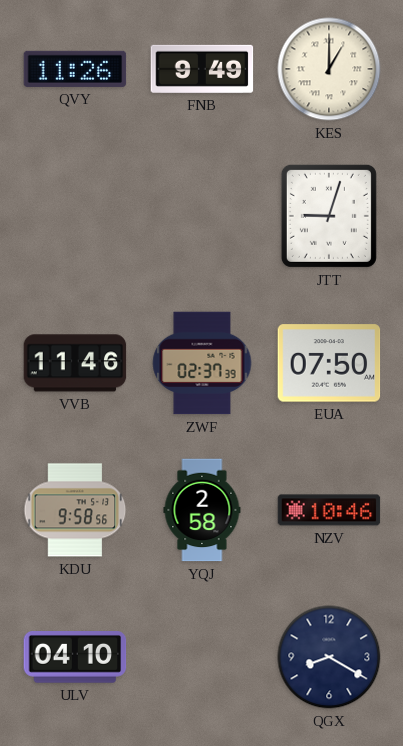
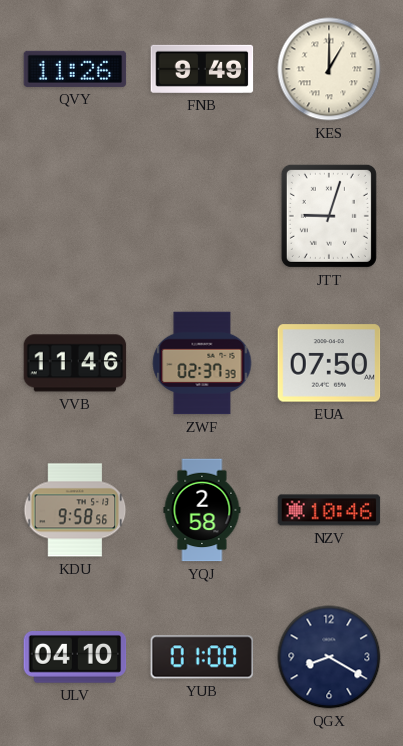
YUB: none -> 01:00
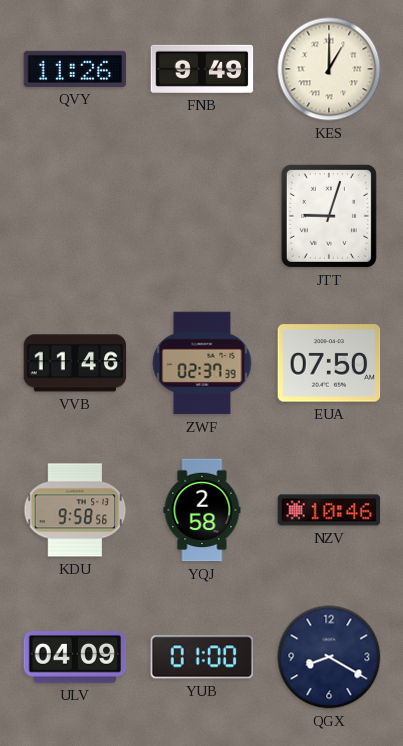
ULV: 04:10 -> 04:09
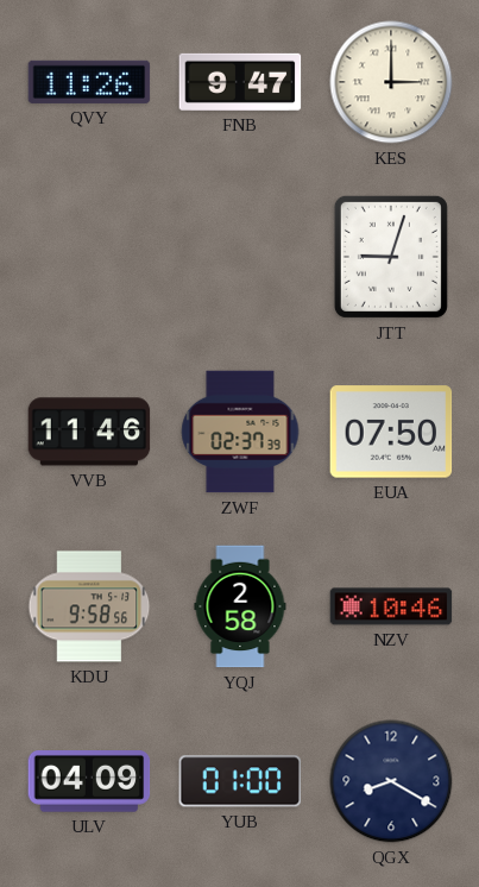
FNB: 9:49 -> 9:47
KES: 1:00 -> 3:00
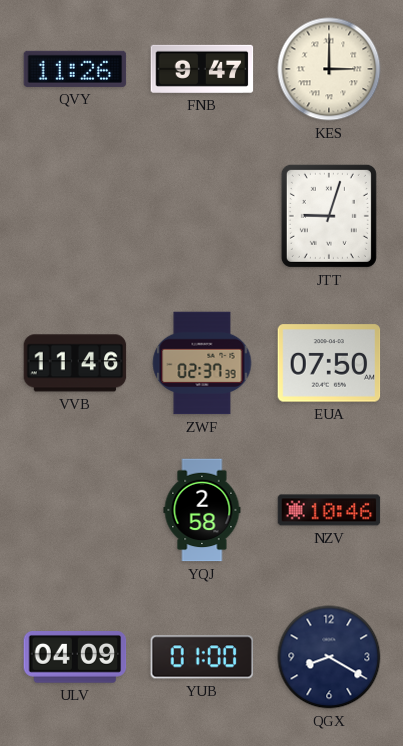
KDU: 9:58 -> none
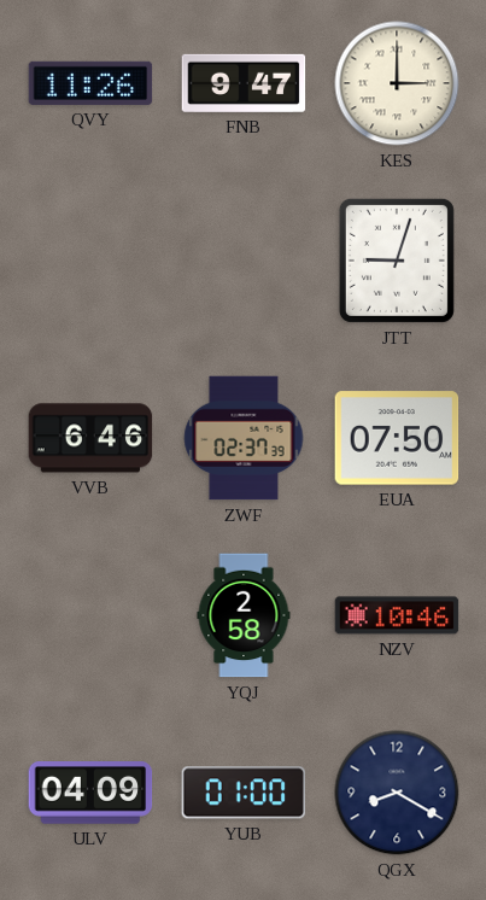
VVB: 11:46 -> 6:46
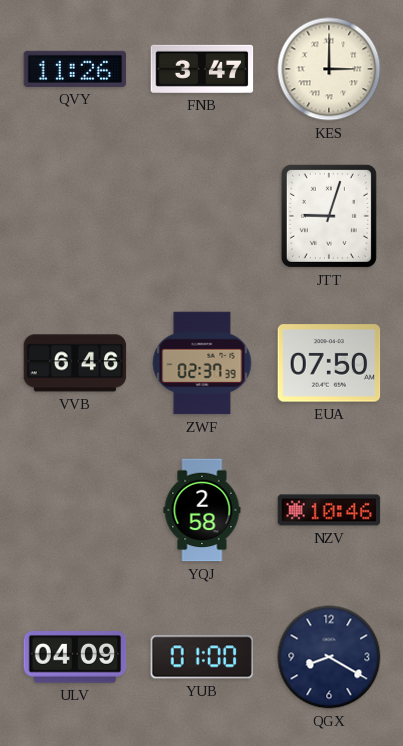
FNB: 9:47 -> 3:47
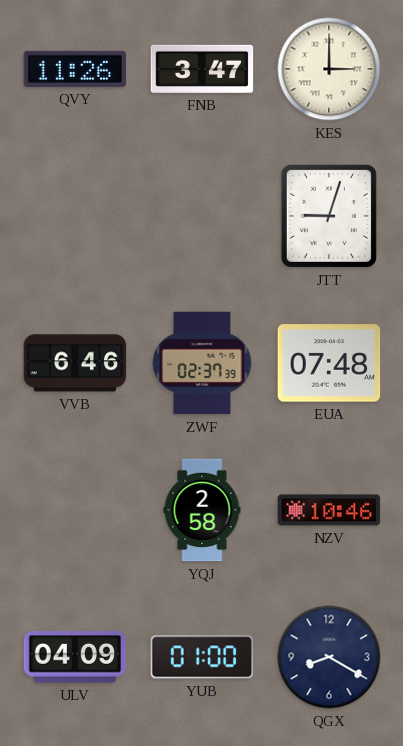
EUA: 07:50 -> 07:48
